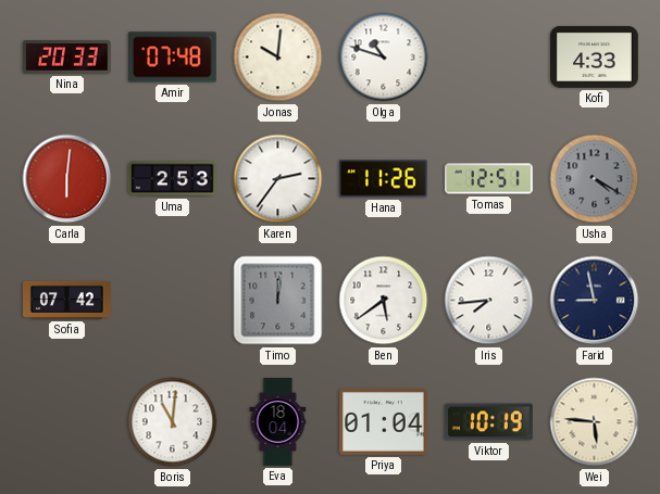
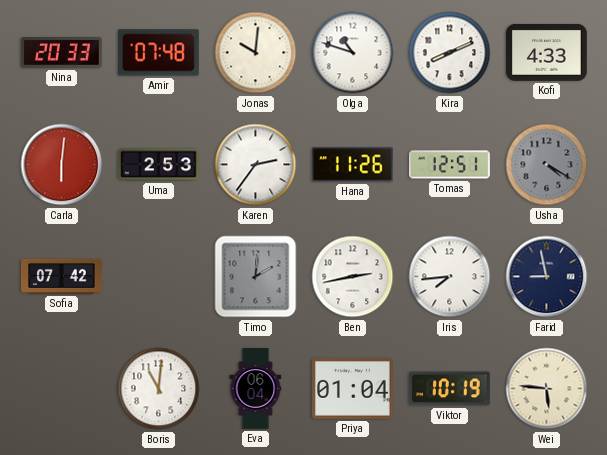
Kira: none -> 8:11
Timo: 12:01 -> 2:01
Ben: 5:39 -> 2:43
Eva: 18:04 -> 06:04
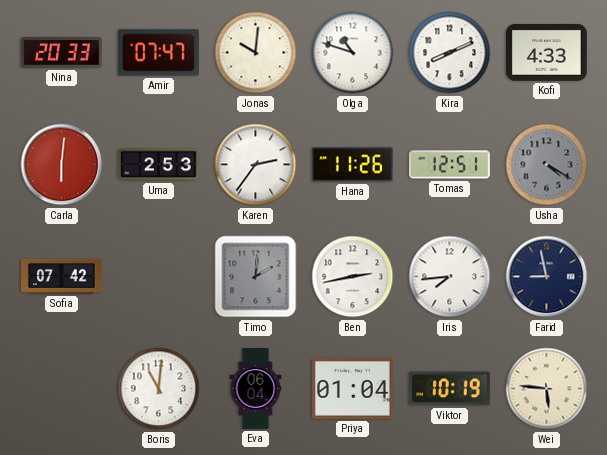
Amir: 07:48 -> 07:47
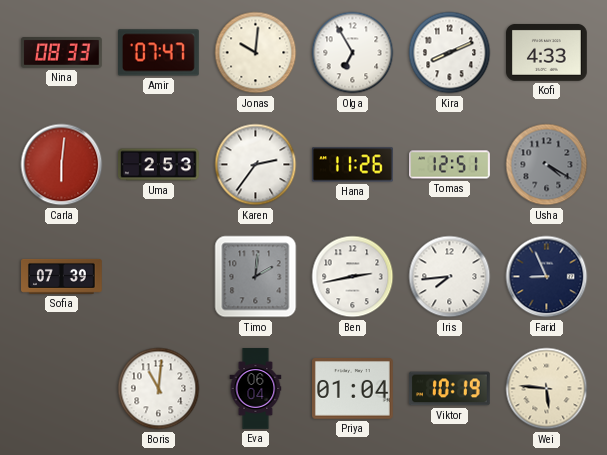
Nina: 20:33 -> 08:33
Olga: 10:48 -> 6:55
Sofia: 07:42 -> 07:39
Farid: 8:58 -> 8:56
